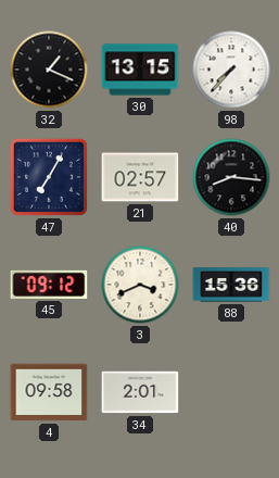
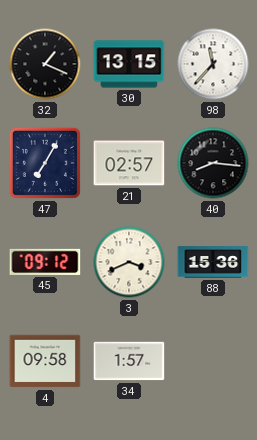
98: 7:37 -> 11:37
34: 2:01 -> 1:57
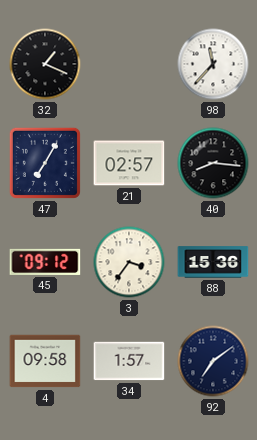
30: 13:15 -> none
3: 3:41 -> 3:36
92: none -> 7:09
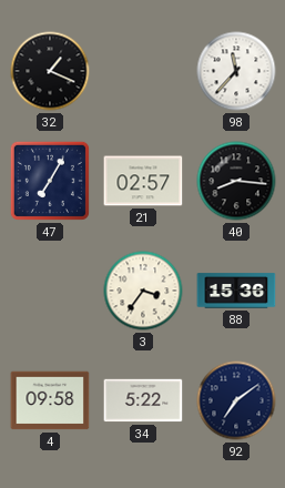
45: 09:12 -> none
34: 1:57 -> 5:22
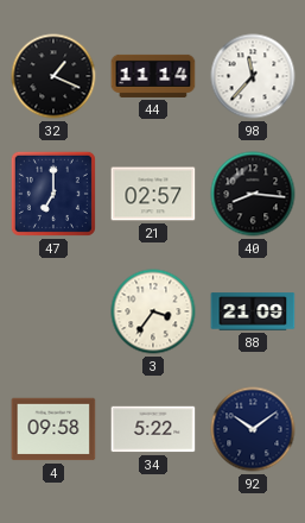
44: none -> 11:14
47: 7:05 -> 7:00
88: 15:36 -> 21:09
92: 7:09 -> 10:09
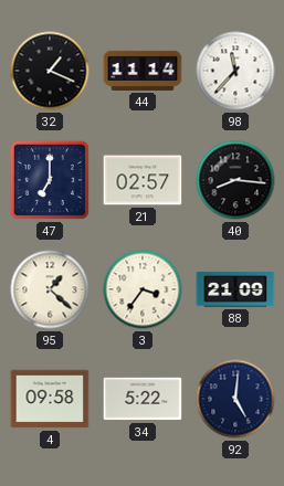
95: none -> 1:22
92: 10:09 -> 5:01
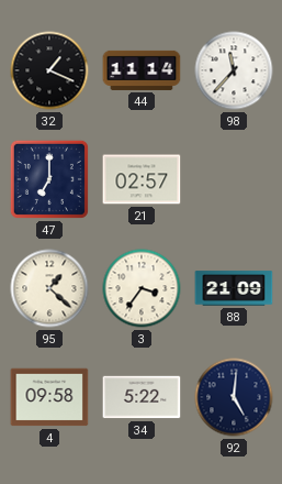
40: 8:16 -> none
